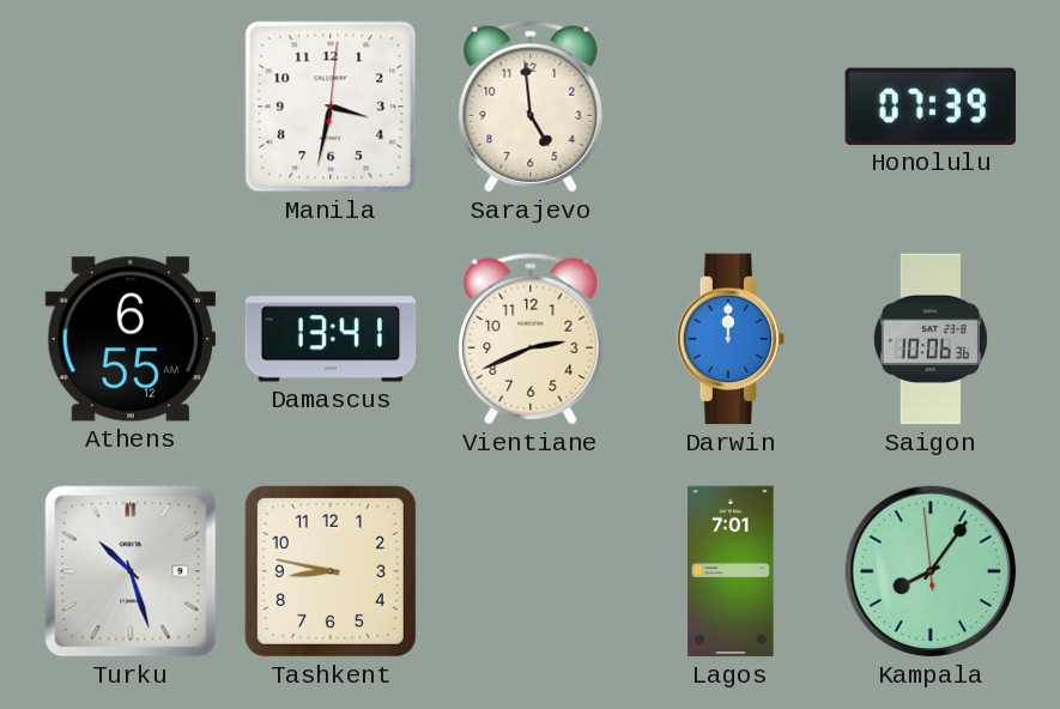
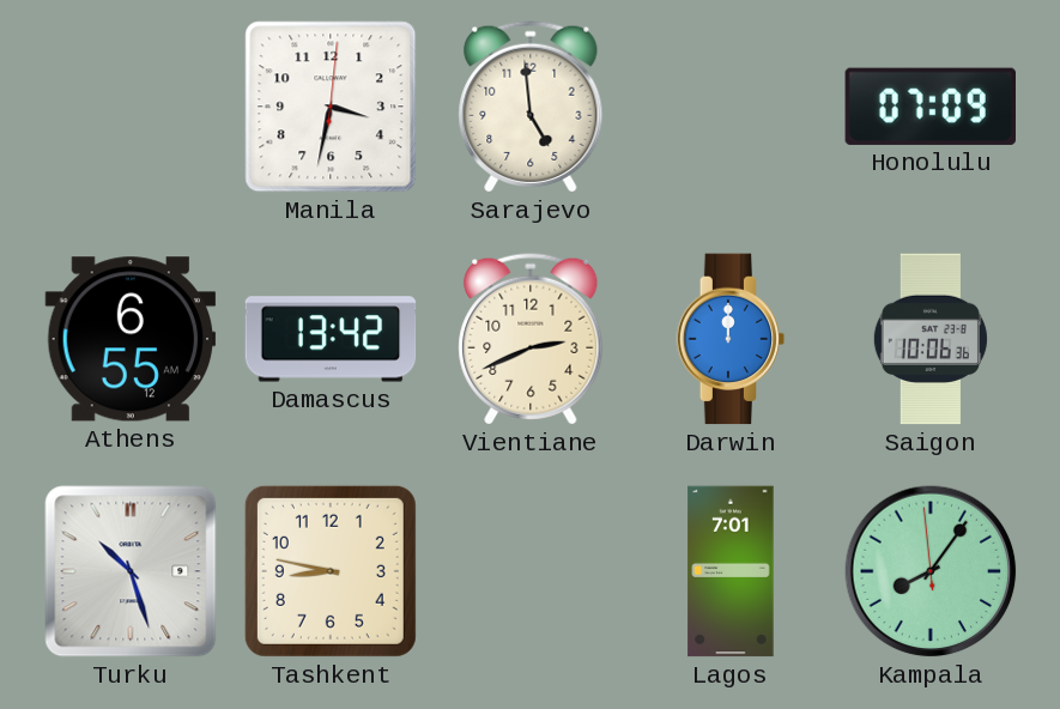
Honolulu: 07:39 -> 07:09
Damascus: 13:41 -> 13:42
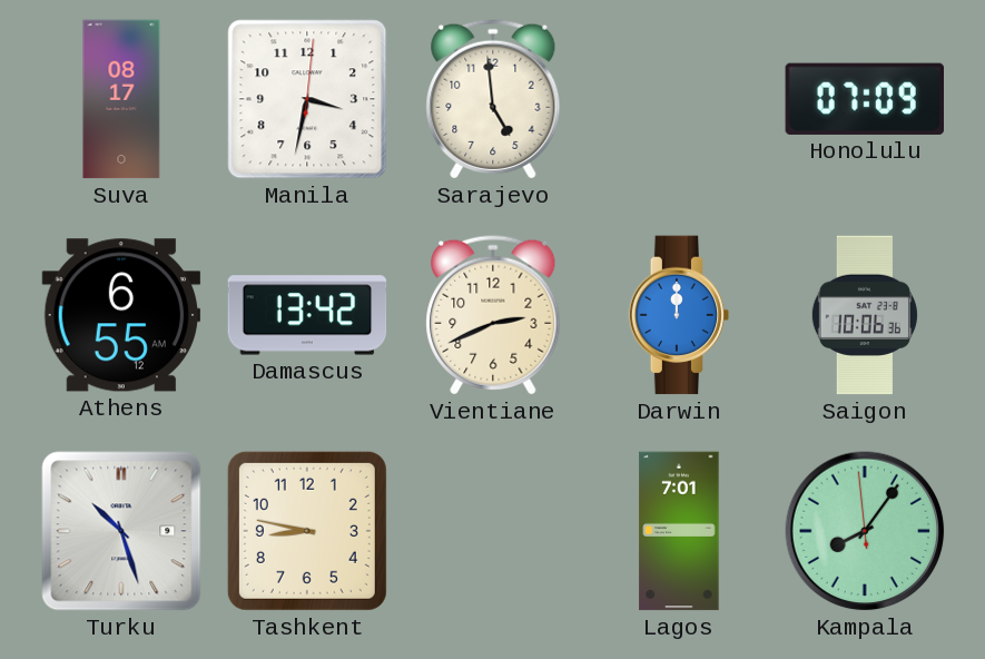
Suva: none -> 08:17
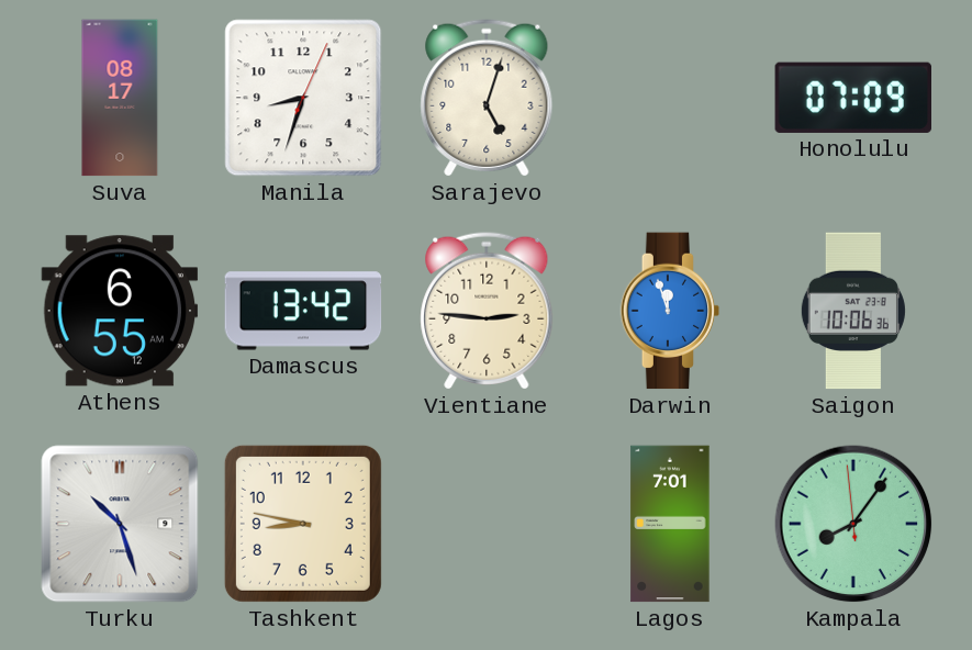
Manila: 3:32 -> 8:33
Sarajevo: 4:59 -> 5:03
Vientiane: 2:41 -> 2:46
Darwin: 12:00 -> 11:57
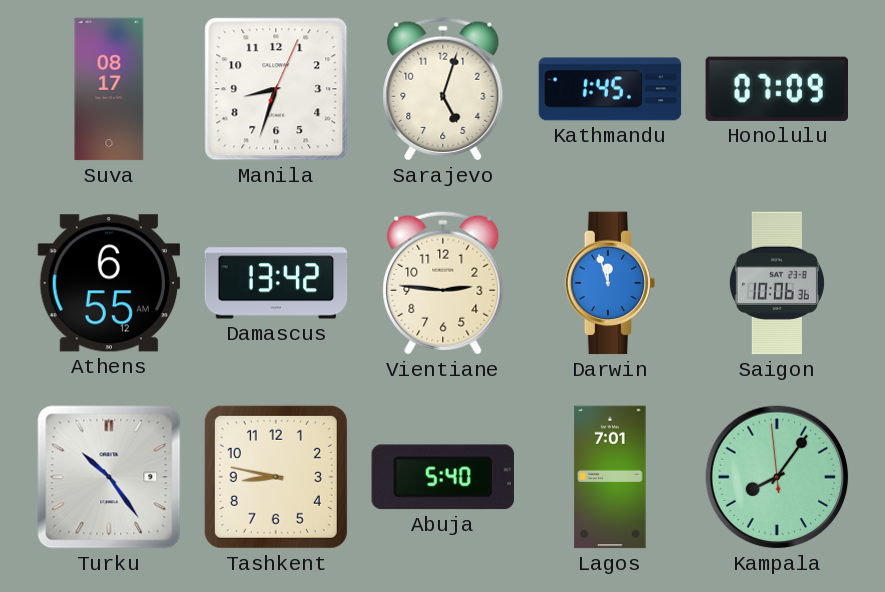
Kathmandu: none -> 1:45
Turku: 10:27 -> 10:24
Abuja: none -> 5:40
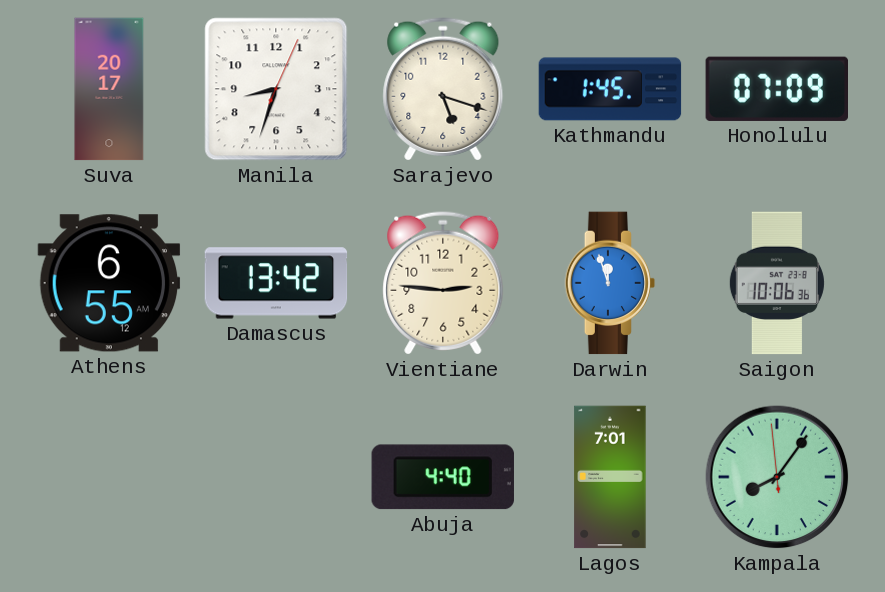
Suva: 08:17 -> 20:17
Sarajevo: 5:03 -> 5:18
Turku: 10:24 -> none
Tashkent: 8:47 -> none
Abuja: 5:40 -> 4:40
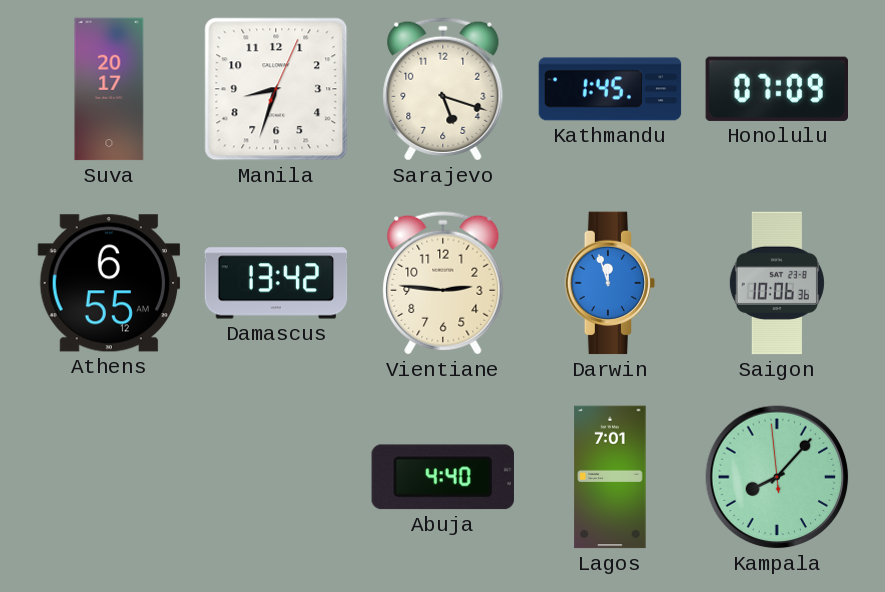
Kampala: 8:05 -> 8:06
